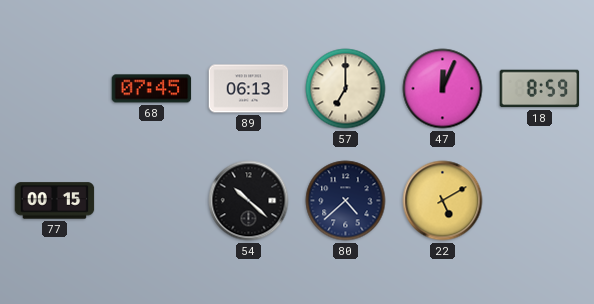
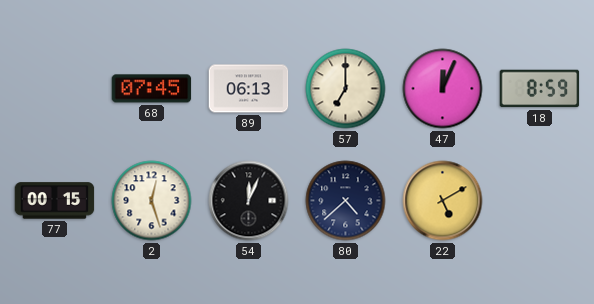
2: none -> 12:27
54: 10:22 -> 12:04
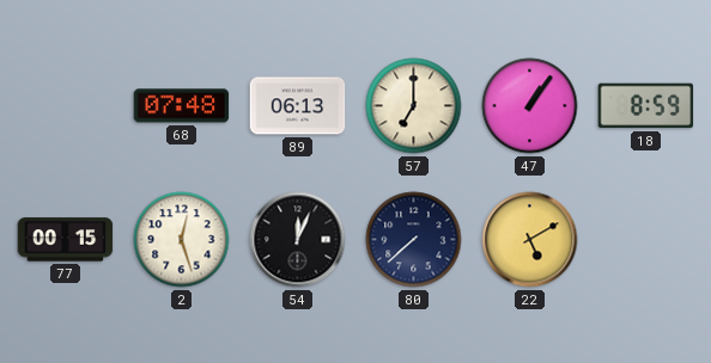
68: 07:45 -> 07:48
47: 12:04 -> 1:06
80: 4:38 -> 7:38
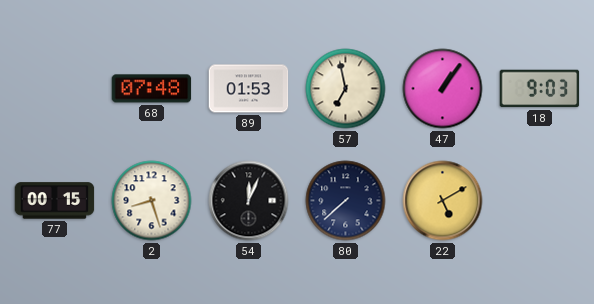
89: 06:13 -> 01:53
57: 7:00 -> 6:58
18: 8:59 -> 9:03
2: 12:27 -> 8:27
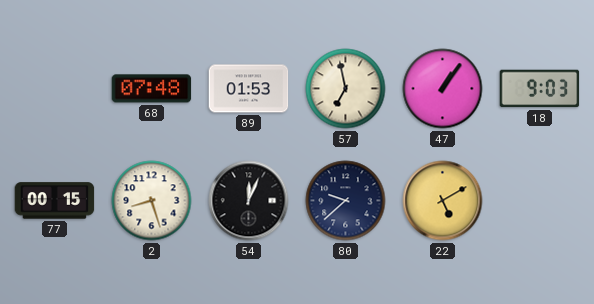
80: 7:38 -> 9:38
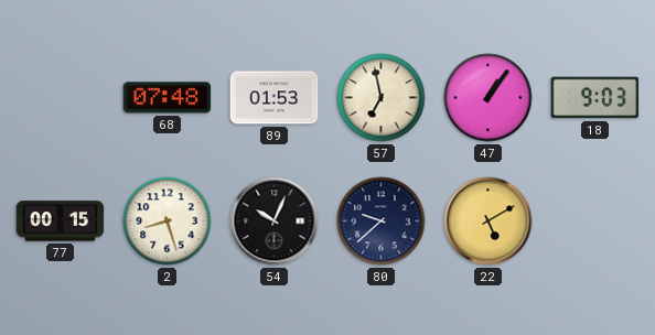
54: 12:04 -> 10:04
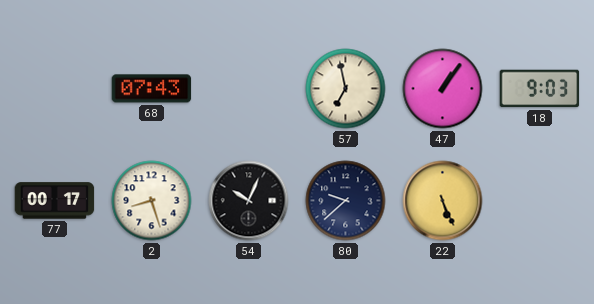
68: 07:48 -> 07:43
89: 01:53 -> none
77: 00:15 -> 00:17
22: 5:10 -> 5:26
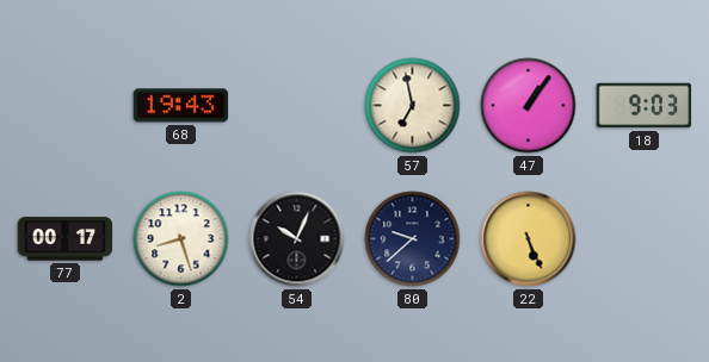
68: 07:43 -> 19:43
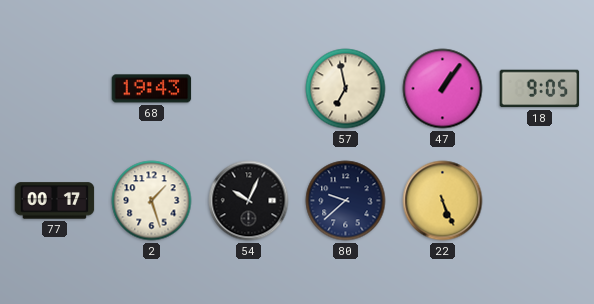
18: 9:03 -> 9:05
2: 8:27 -> 1:27
